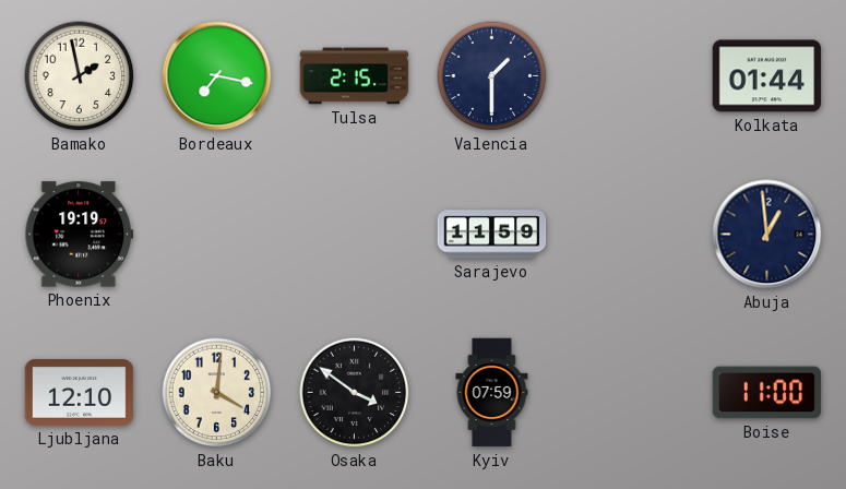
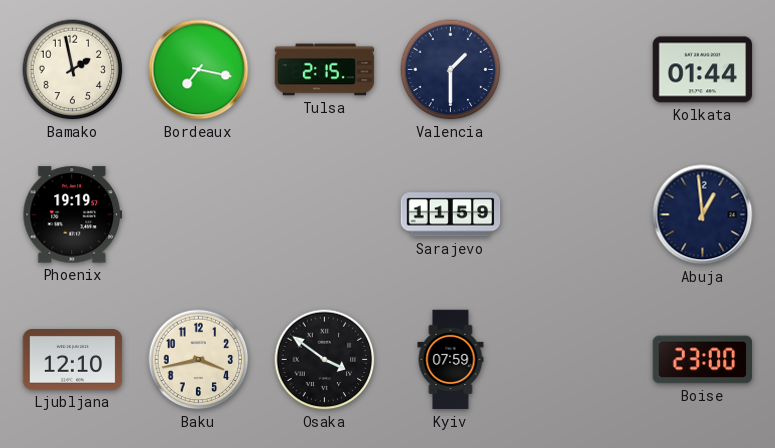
Baku: 4:01 -> 3:43
Boise: 11:00 -> 23:00
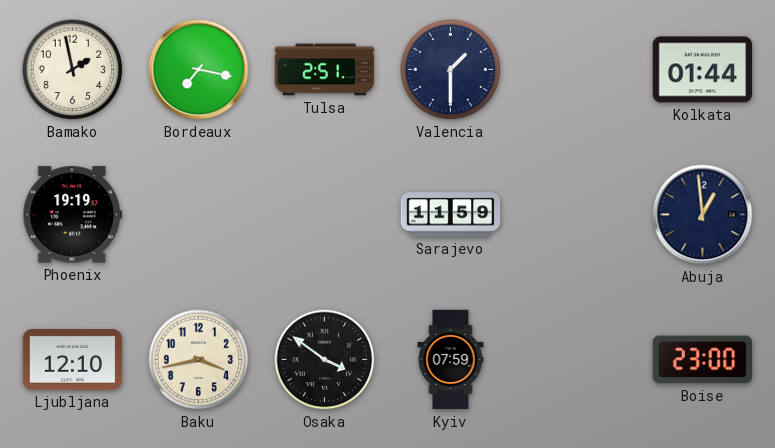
Tulsa: 2:15 -> 2:51
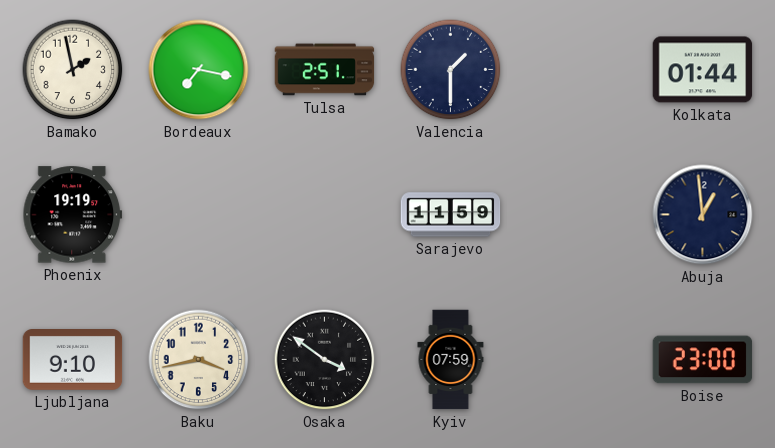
Ljubljana: 12:10 -> 9:10
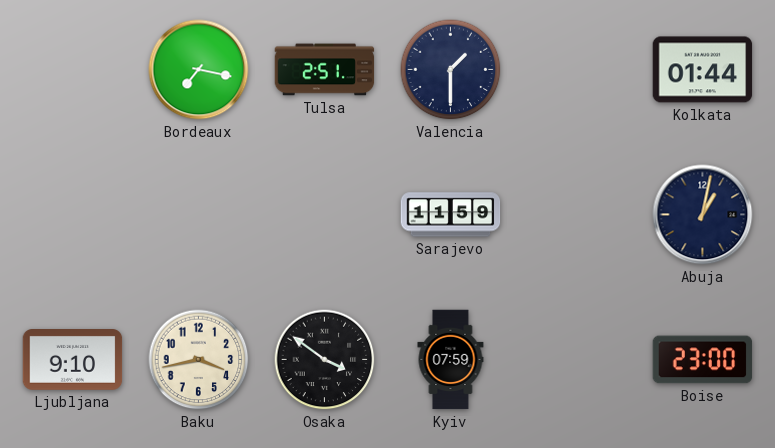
Bamako: 1:58 -> none
Phoenix: 19:19 -> none
Abuja: 12:59 -> 1:02
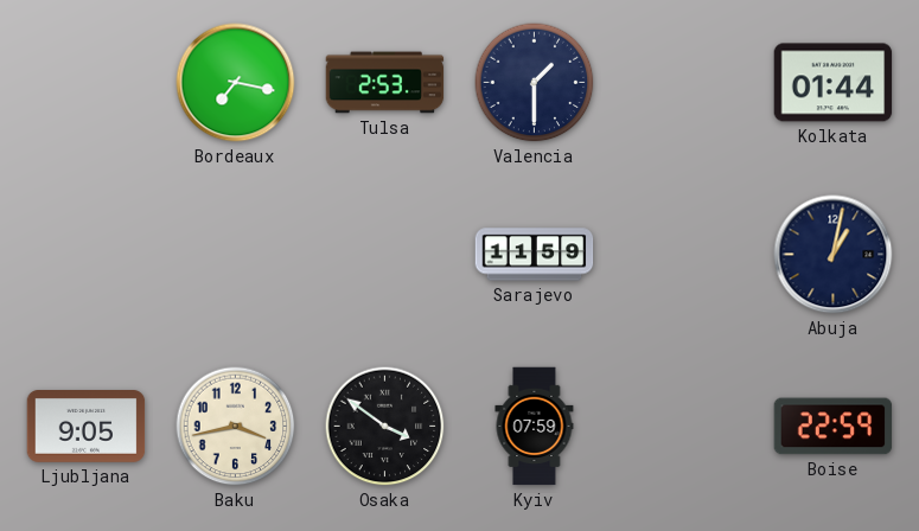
Tulsa: 2:51 -> 2:53
Ljubljana: 9:10 -> 9:05
Boise: 23:00 -> 22:59
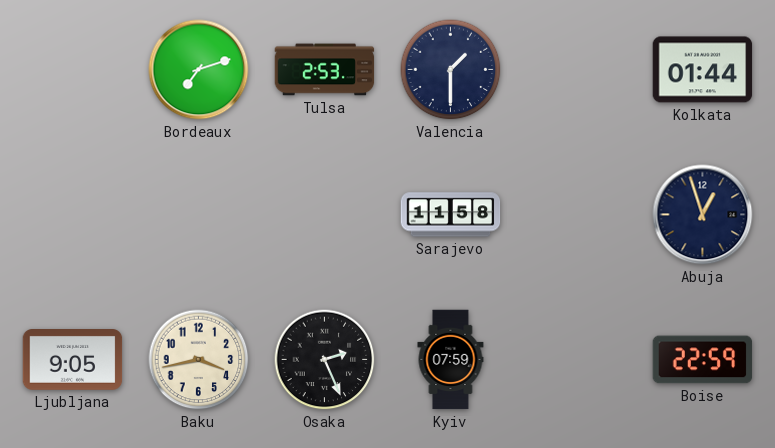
Bordeaux: 7:17 -> 7:12
Sarajevo: 11:59 -> 11:58
Abuja: 1:02 -> 12:57
Osaka: 3:51 -> 2:26
